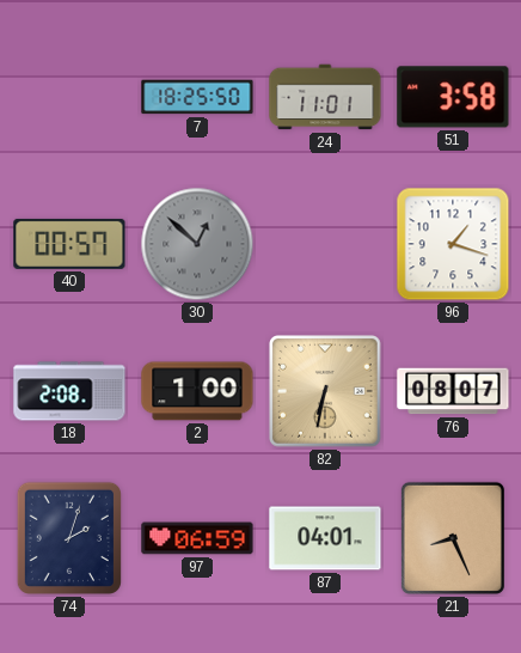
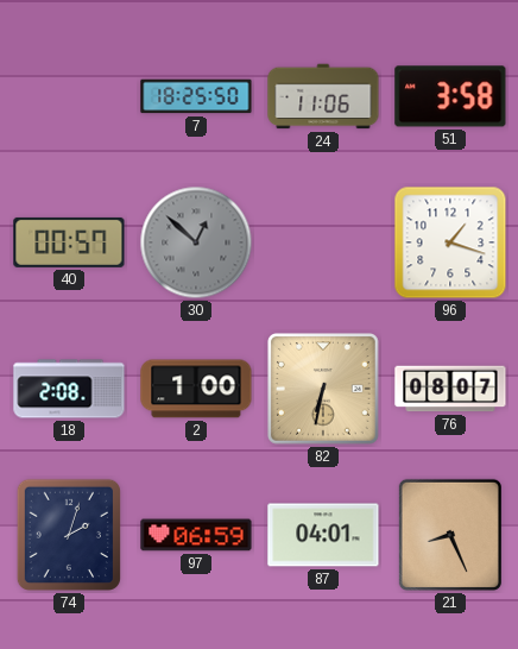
24: 11:01 -> 11:06
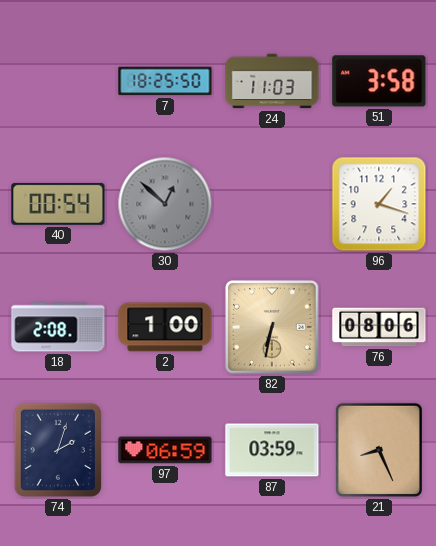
24: 11:06 -> 11:03
40: 00:57 -> 00:54
76: 08:07 -> 08:06
87: 04:01 -> 03:59
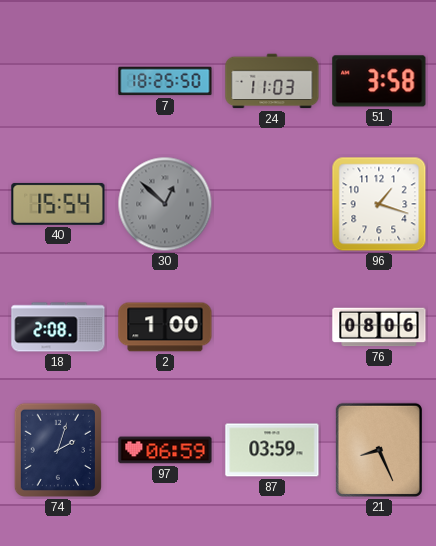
40: 00:54 -> 15:54
82: 6:32 -> none
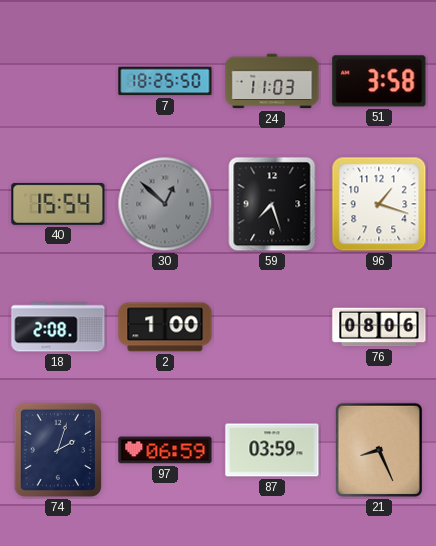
59: none -> 7:27
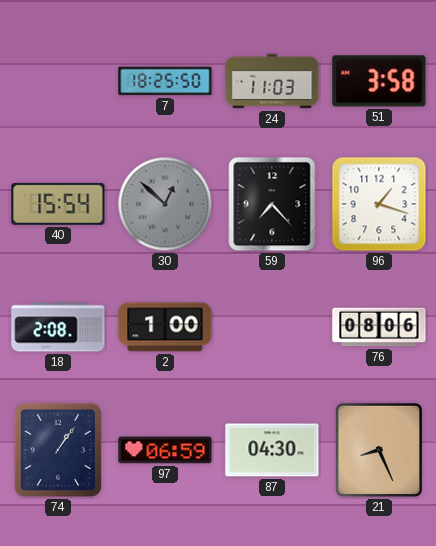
59: 7:27 -> 7:23
74: 2:03 -> 1:06
87: 03:59 -> 04:30
